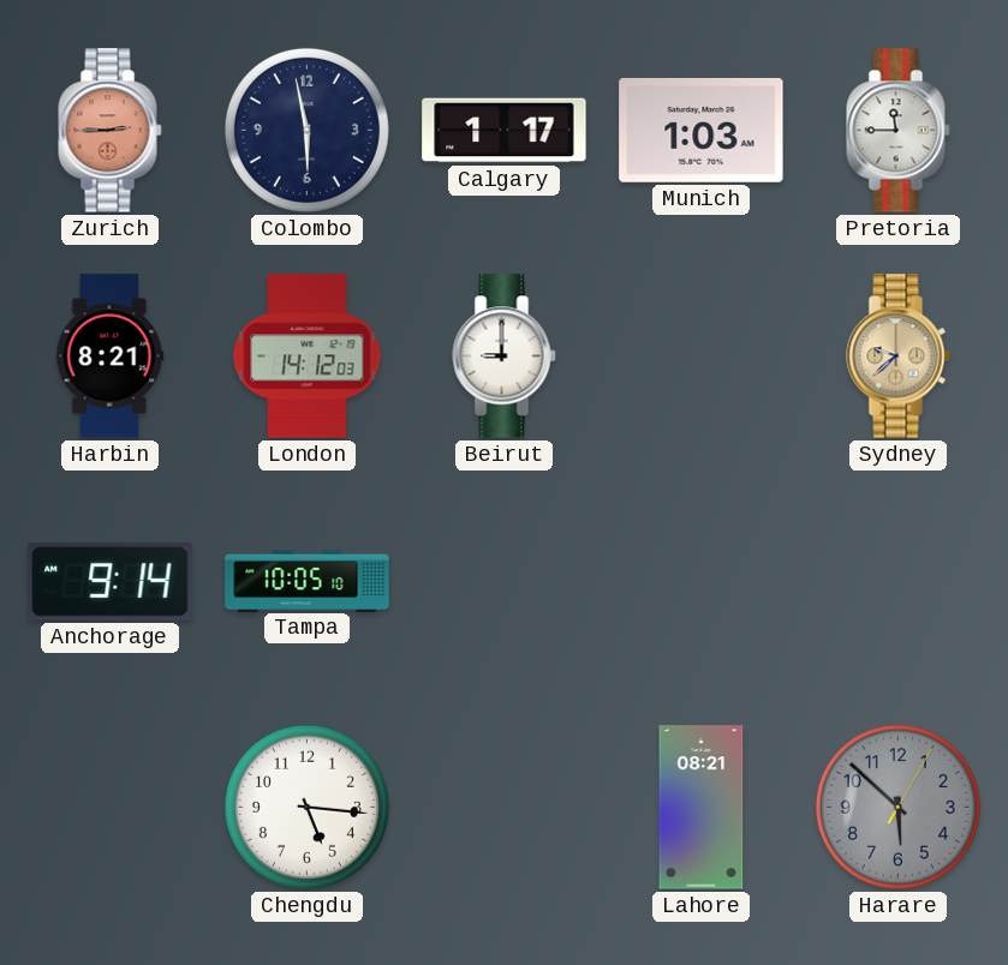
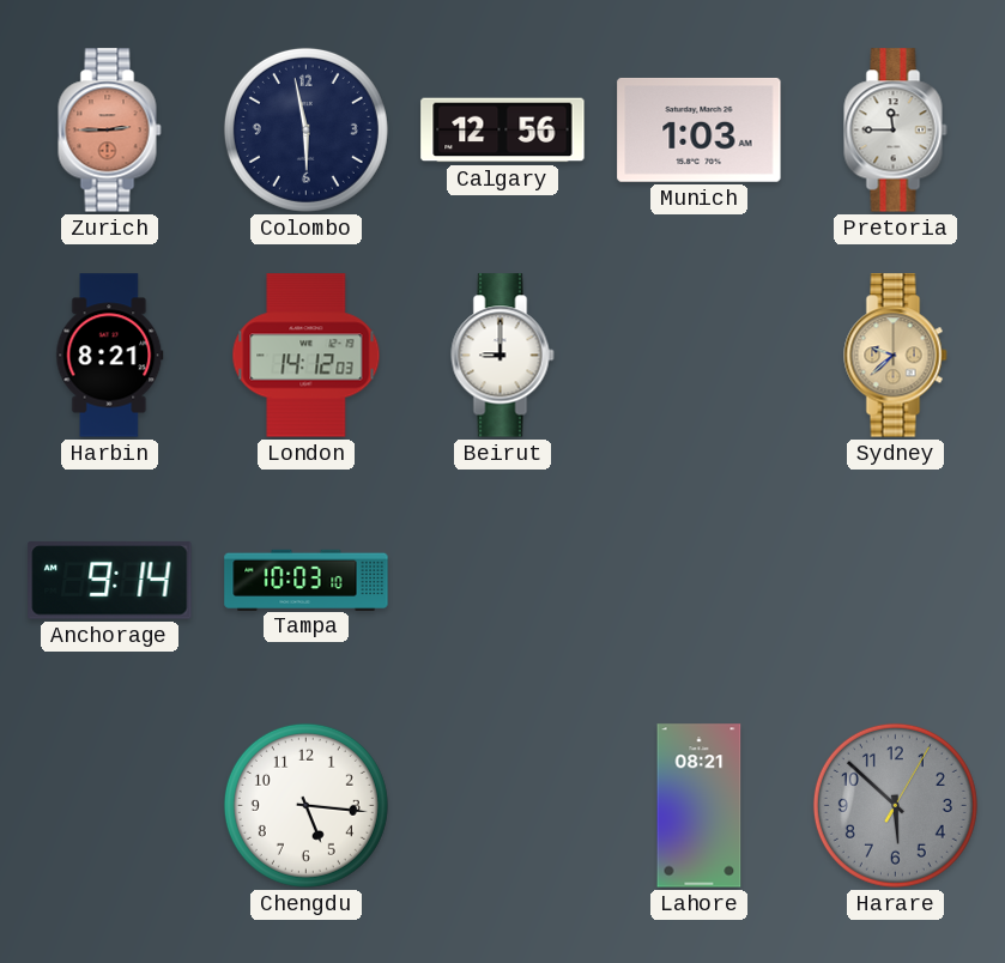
Calgary: 1:17 -> 12:56
Tampa: 10:05 -> 10:03
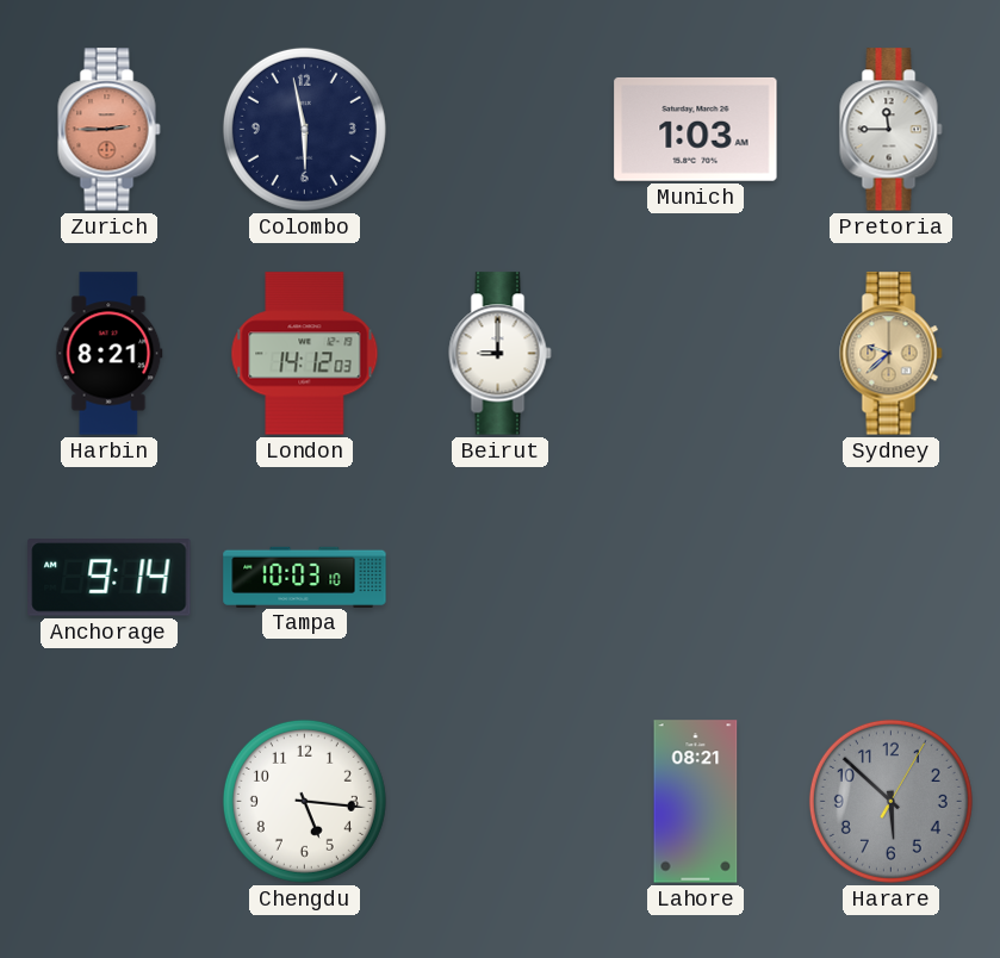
Calgary: 12:56 -> none
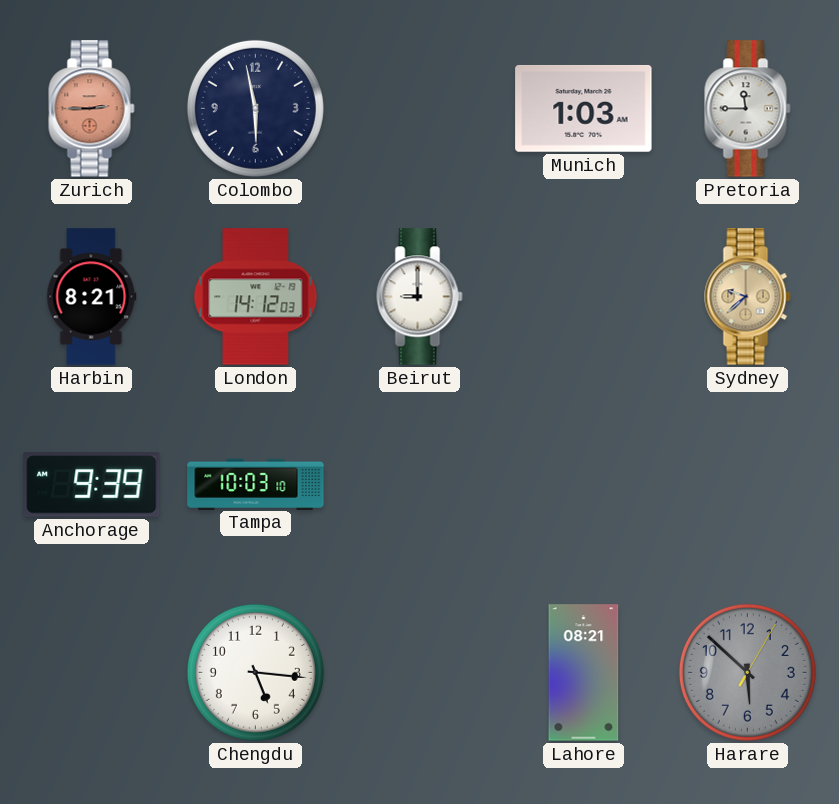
Anchorage: 9:14 -> 9:39
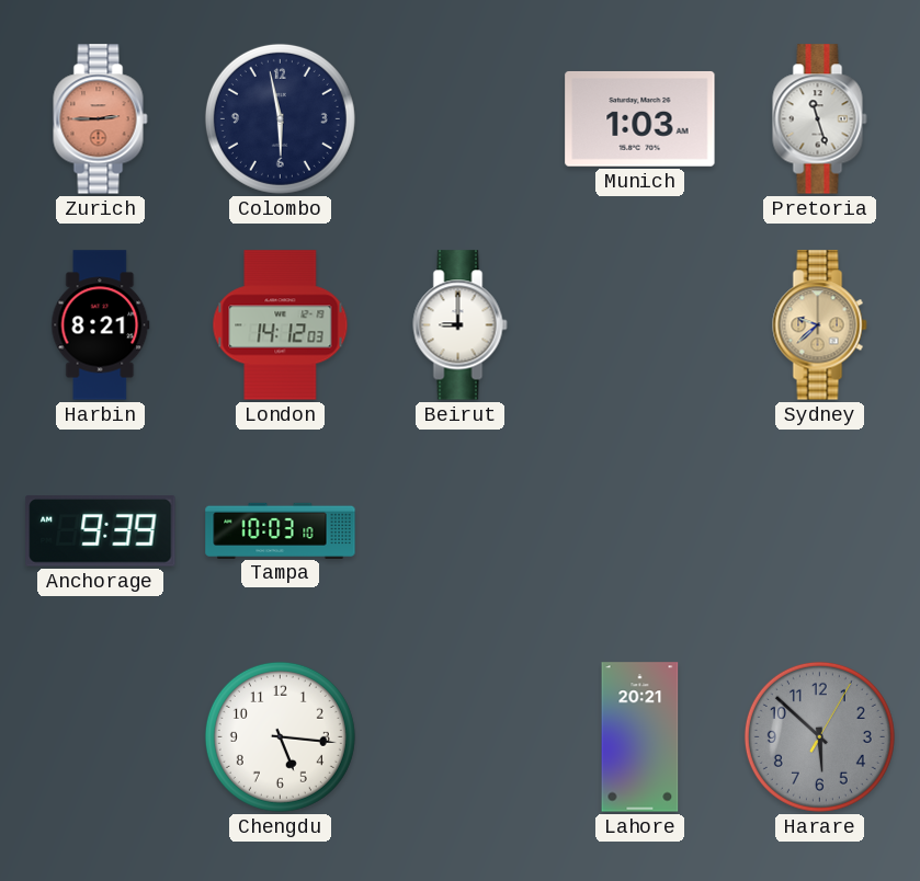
Pretoria: 11:45 -> 11:27
Lahore: 08:21 -> 20:21
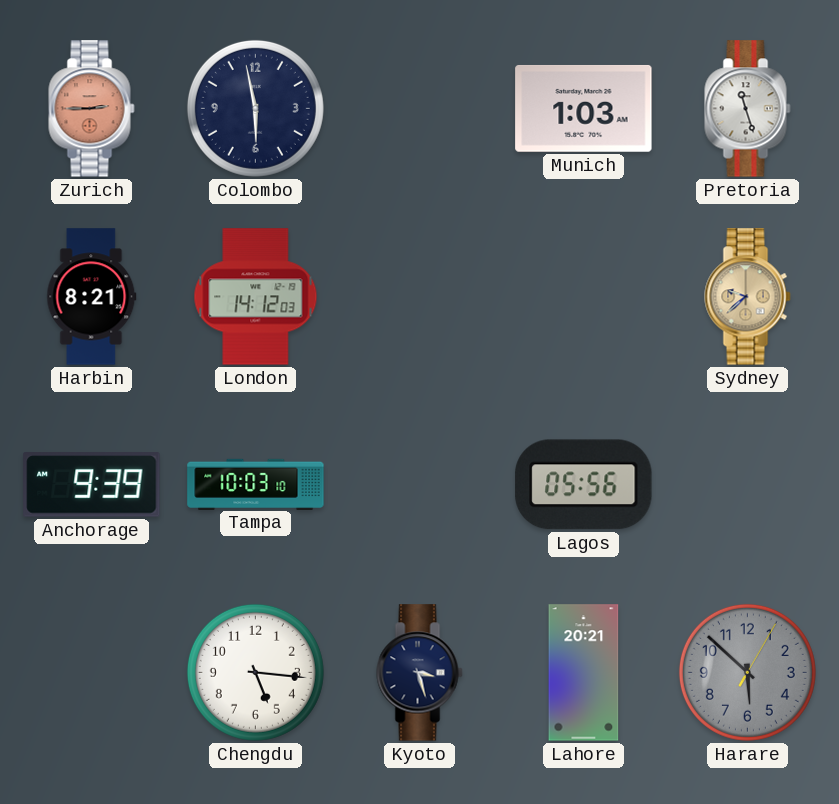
Beirut: 9:00 -> none
Lagos: none -> 05:56
Kyoto: none -> 3:27
